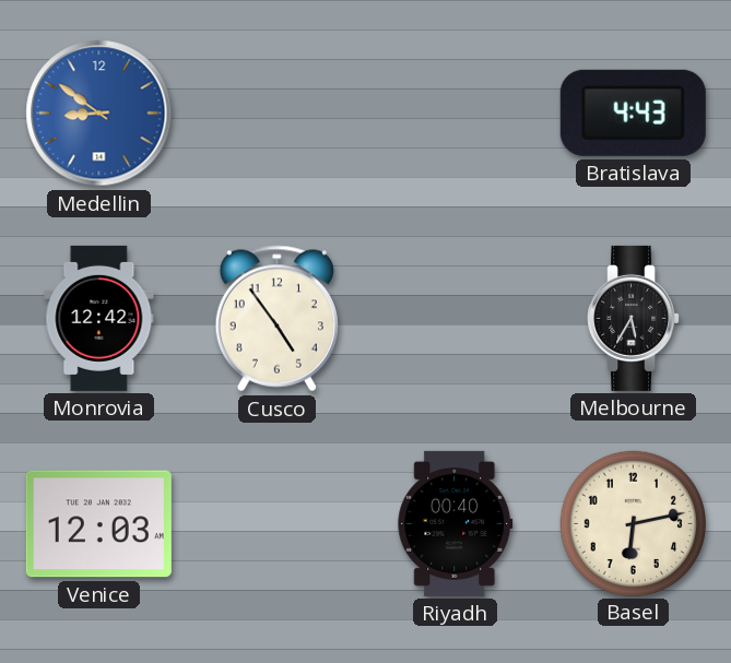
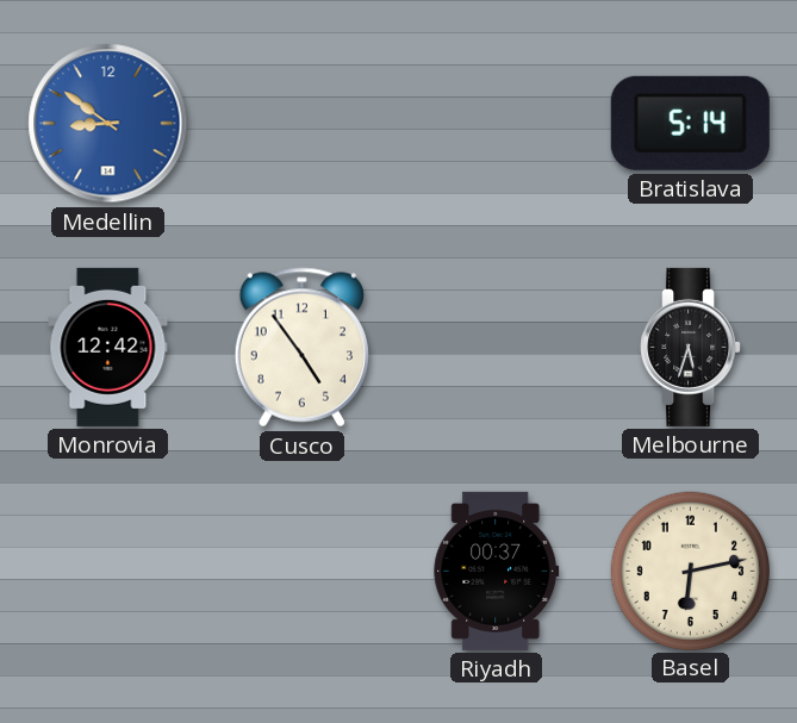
Bratislava: 4:43 -> 5:14
Melbourne: 5:35 -> 5:33
Venice: 12:03 -> none
Riyadh: 00:40 -> 00:37
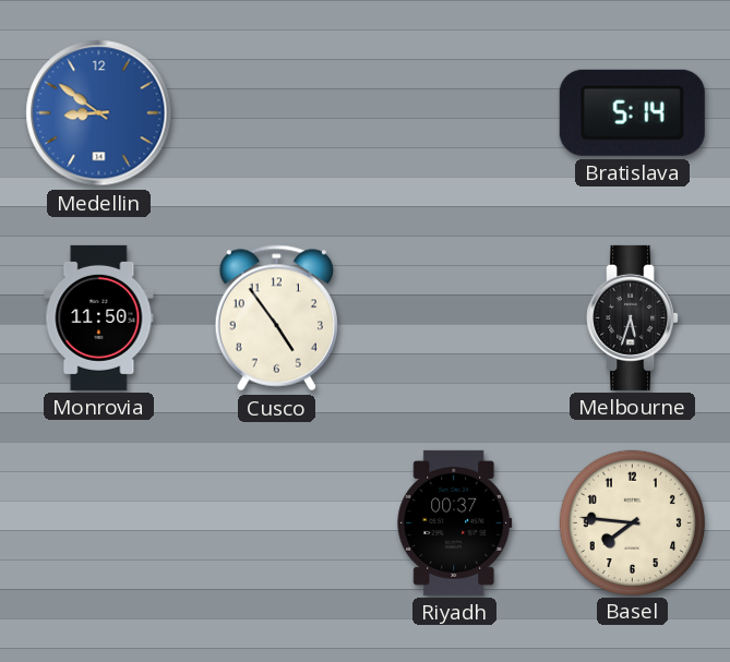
Monrovia: 12:42 -> 11:50
Basel: 6:13 -> 7:46
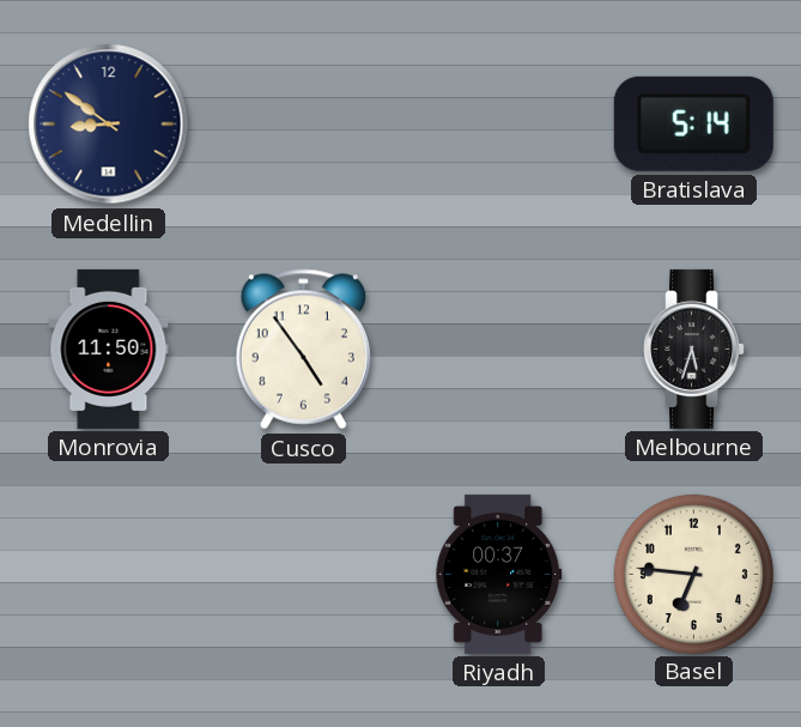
Medellin dial: blue -> navy
Basel: 7:46 -> 6:46
